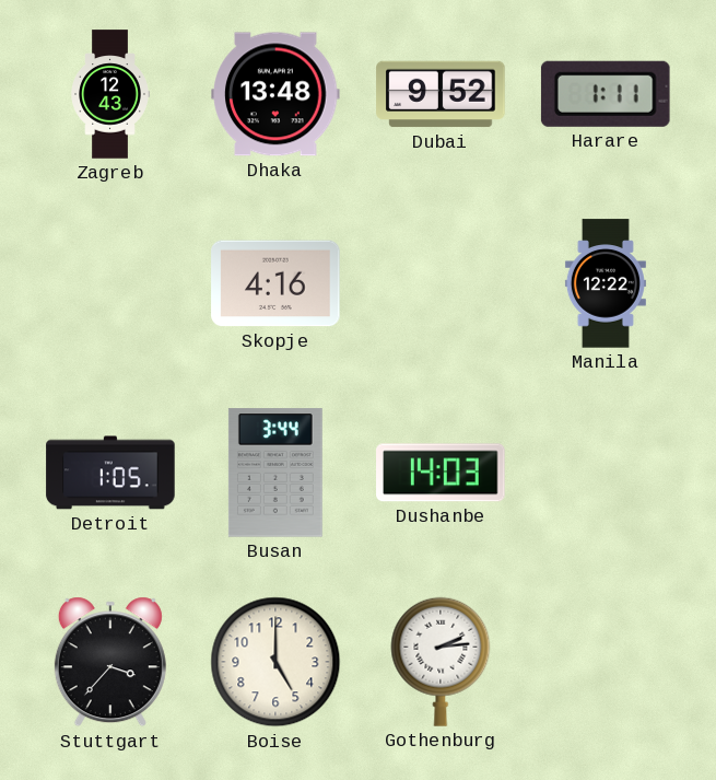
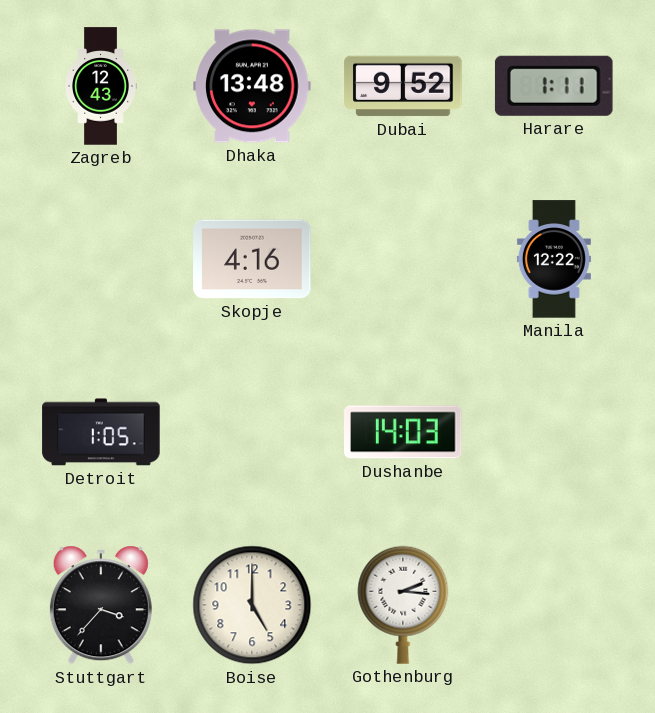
Busan: 3:44 -> none
Gothenburg: 2:14 -> 2:16
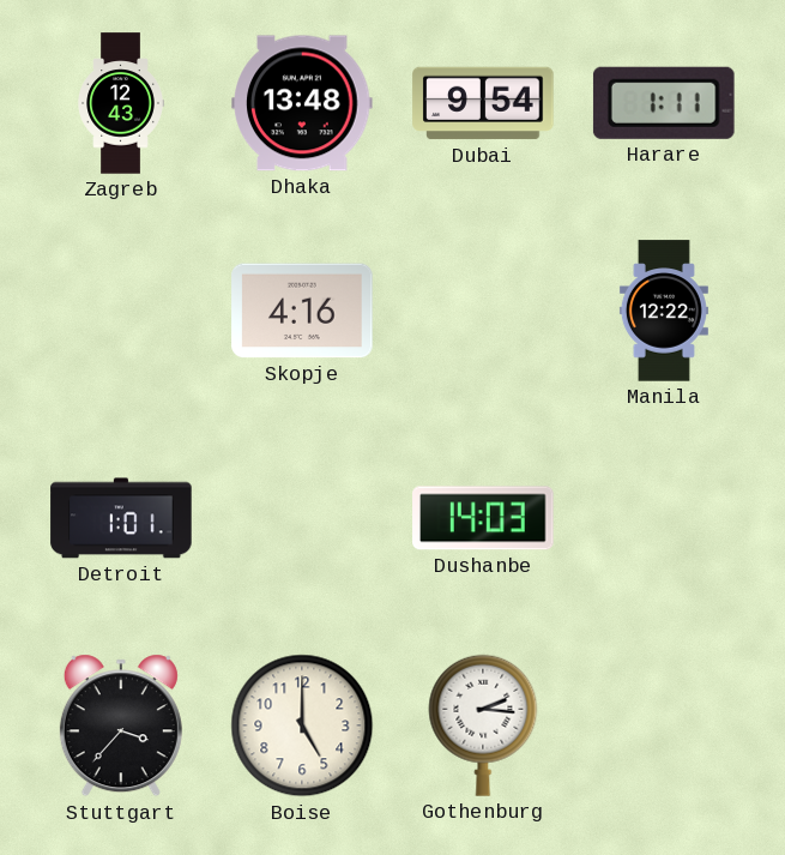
Dubai: 9:52 -> 9:54
Detroit: 1:05 -> 1:01
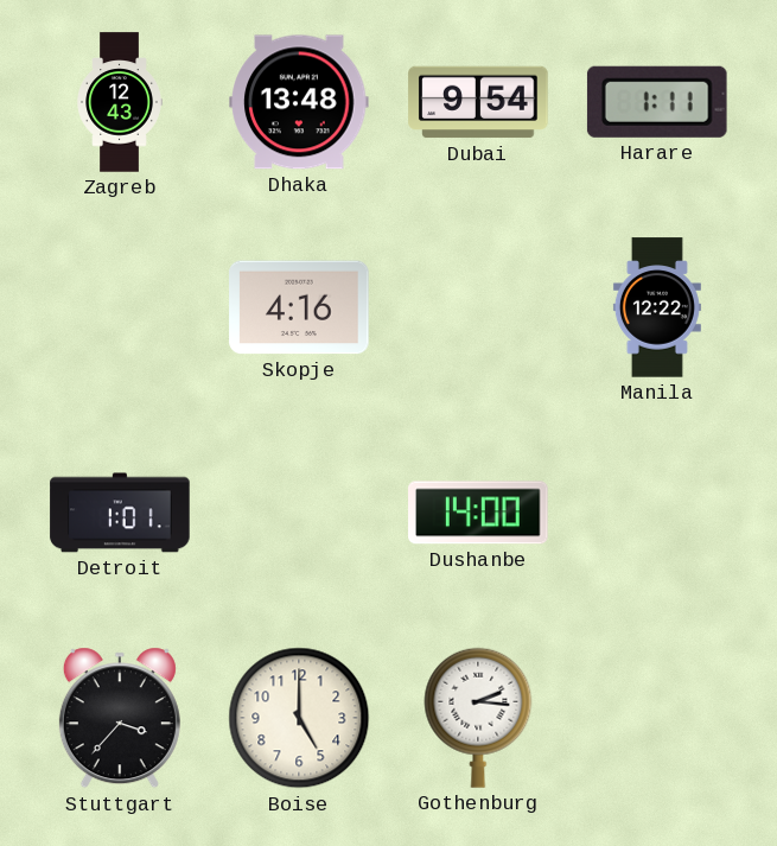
Dushanbe: 14:03 -> 14:00
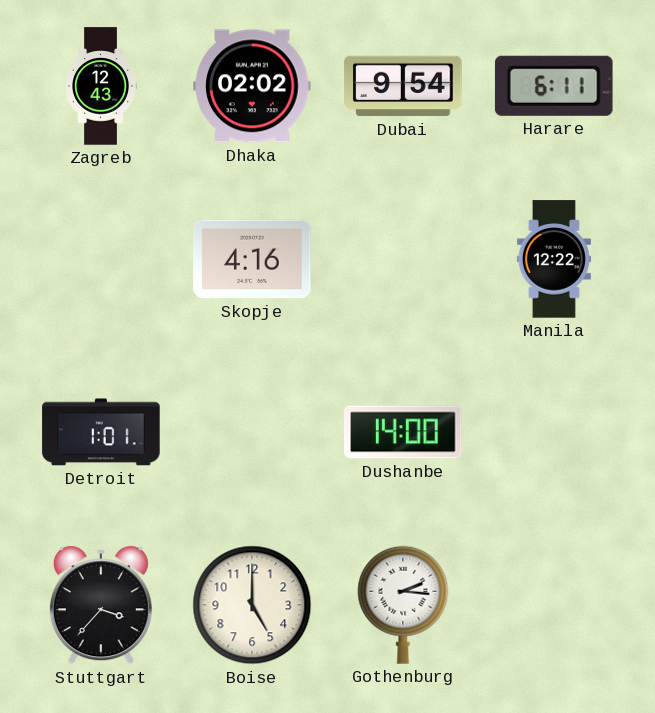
Dhaka: 13:48 -> 02:02
Harare: 1:11 -> 6:11
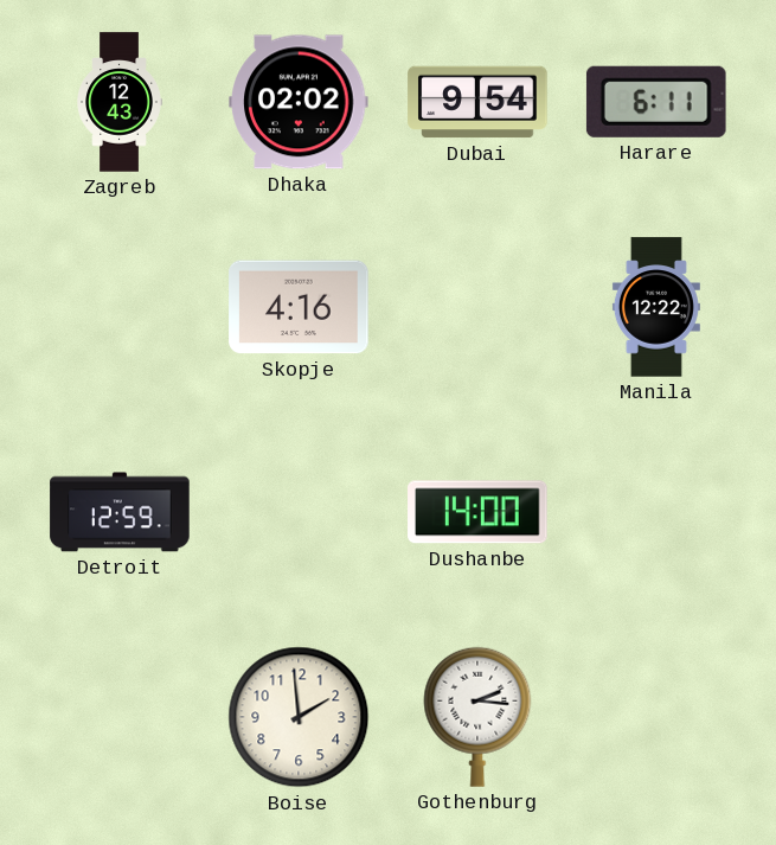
Detroit: 1:01 -> 12:59
Stuttgart: 3:37 -> none
Boise: 5:00 -> 1:59
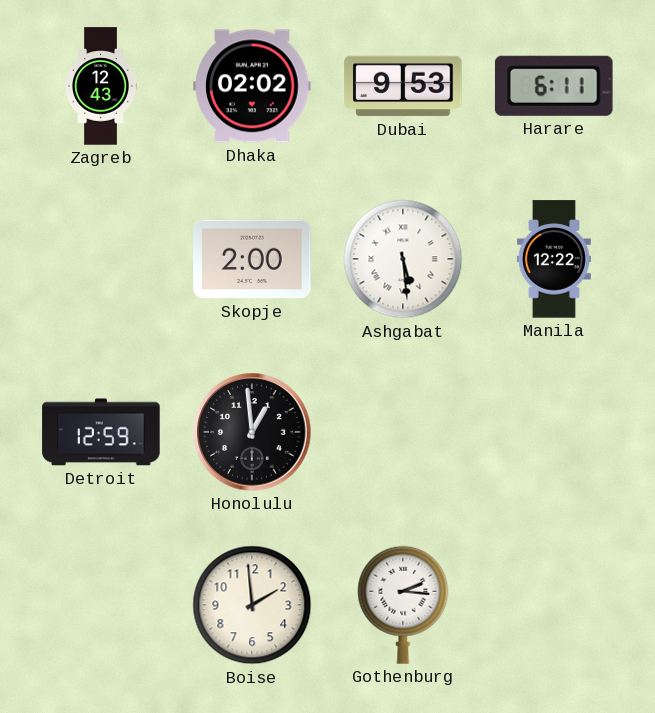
Dubai: 9:54 -> 9:53
Skopje: 4:16 -> 2:00
Ashgabat: none -> 5:29
Honolulu: none -> 12:59
Dushanbe: 14:00 -> none
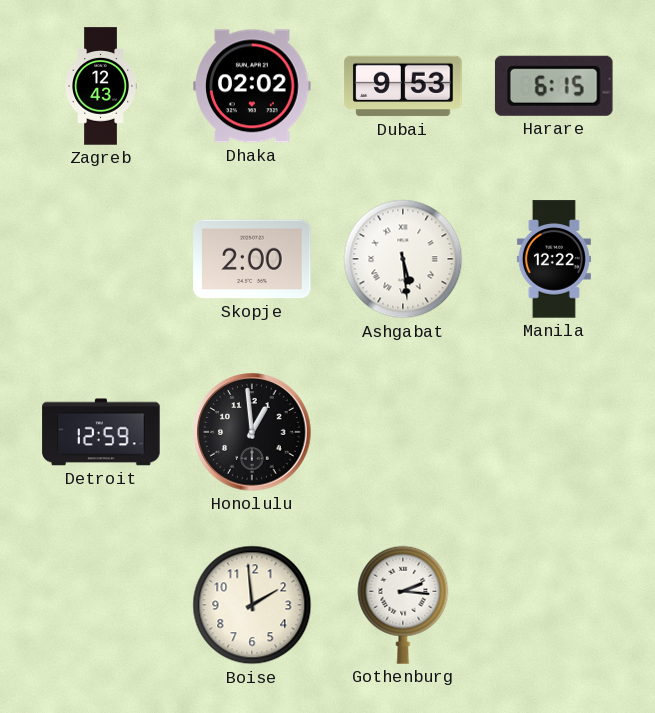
Harare: 6:11 -> 6:15
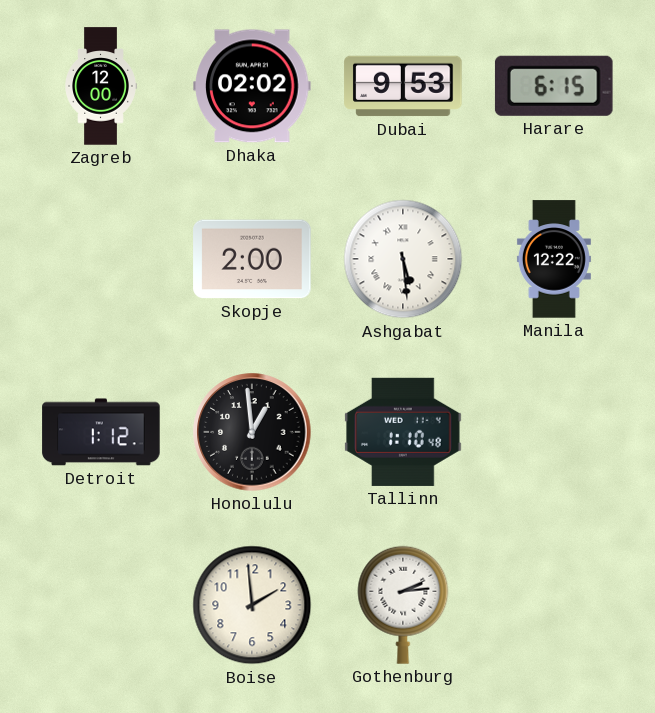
Zagreb: 12:43 -> 12:00
Detroit: 12:59 -> 1:12
Tallinn: none -> 1:10
Gothenburg: 2:16 -> 2:14
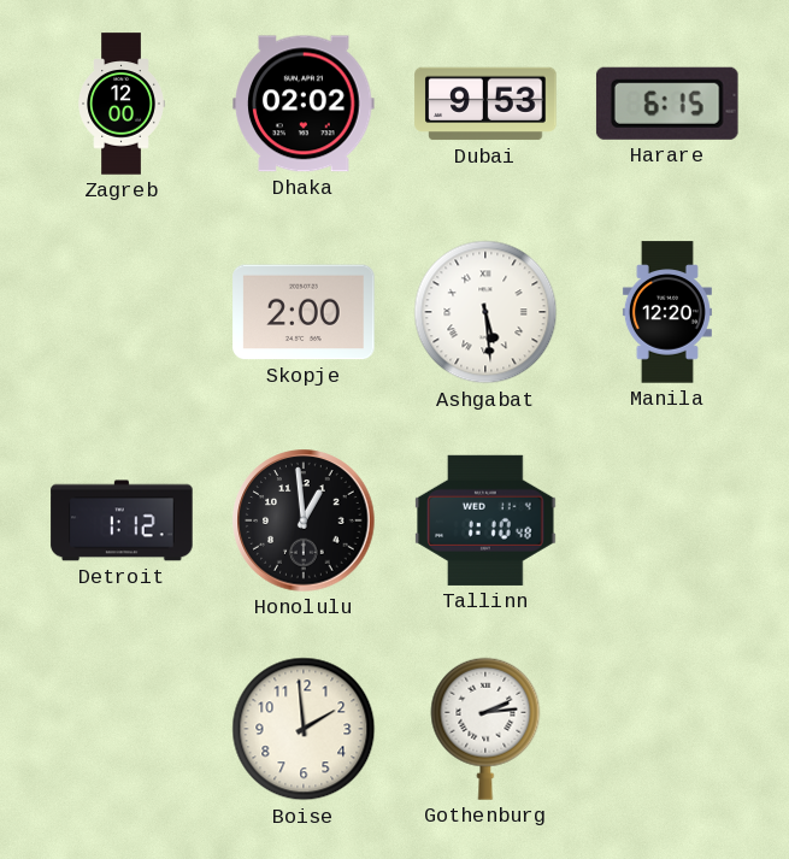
Manila: 12:22 -> 12:20
